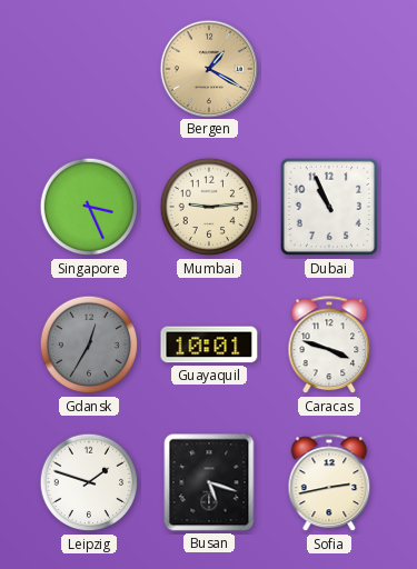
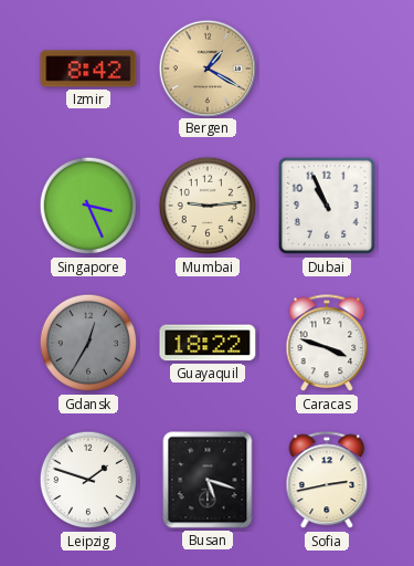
Izmir: none -> 8:42
Guayaquil: 10:01 -> 18:22
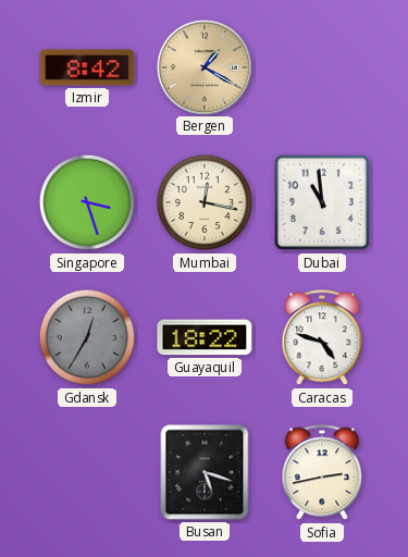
Singapore: 3:26 -> 3:27
Mumbai: 9:14 -> 12:17
Dubai: 10:56 -> 10:59
Caracas: 3:48 -> 4:48
Leipzig: 1:48 -> none
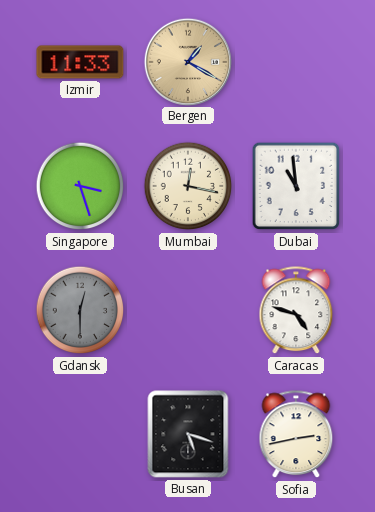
Izmir: 8:42 -> 11:33
Gdansk: 12:35 -> 12:30
Guayaquil: 18:22 -> none
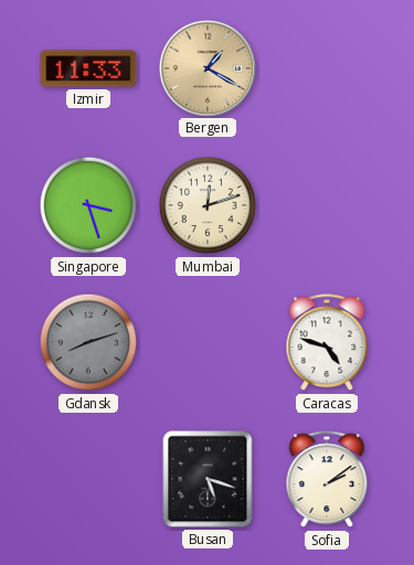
Mumbai: 12:17 -> 12:12
Dubai: 10:59 -> none
Gdansk: 12:30 -> 8:12
Sofia: 2:43 -> 2:09
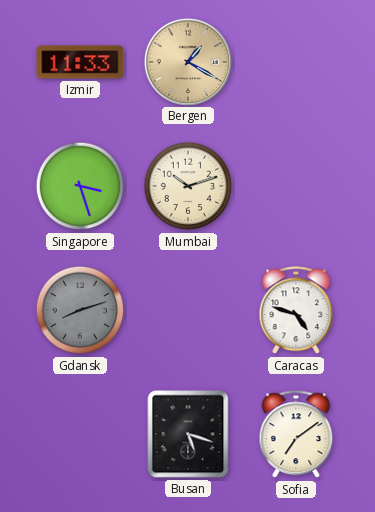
Mumbai: 12:12 -> 10:12
Sofia: 2:09 -> 7:09
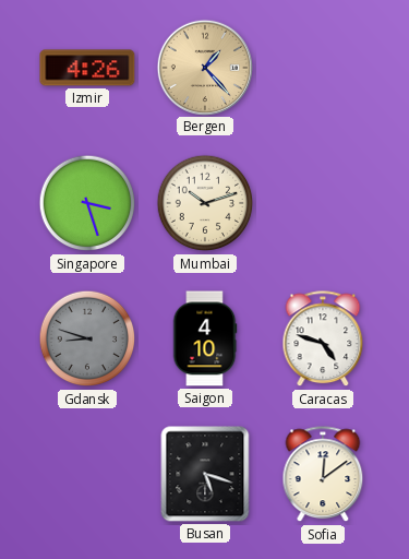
Izmir: 11:33 -> 4:26
Bergen: 1:20 -> 1:23
Gdansk: 8:12 -> 8:48
Saigon: none -> 4:10
Sofia: 7:09 -> 12:09
